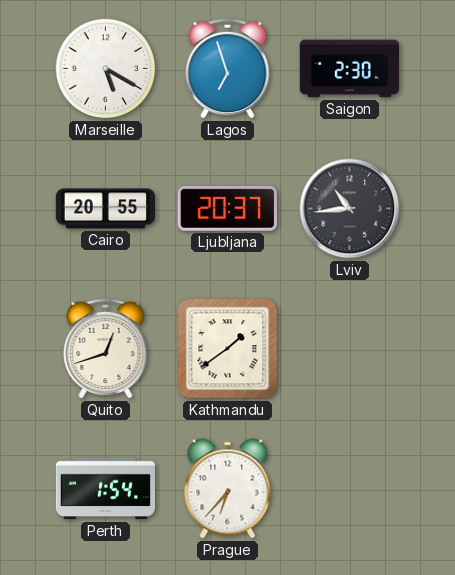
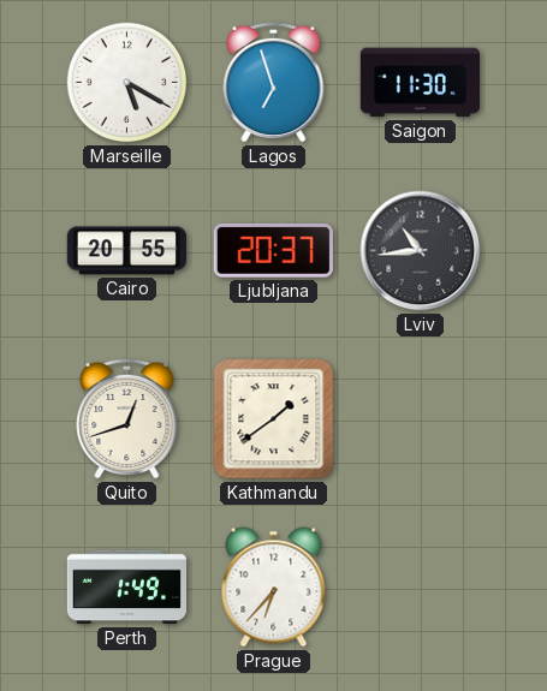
Saigon: 2:30 -> 11:30
Perth: 1:54 -> 1:49
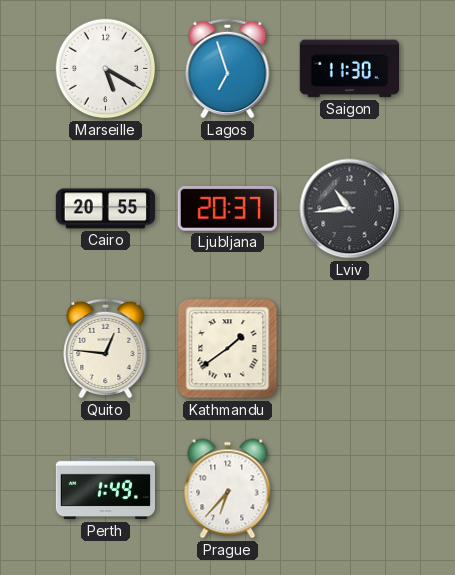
Quito: 12:42 -> 12:46
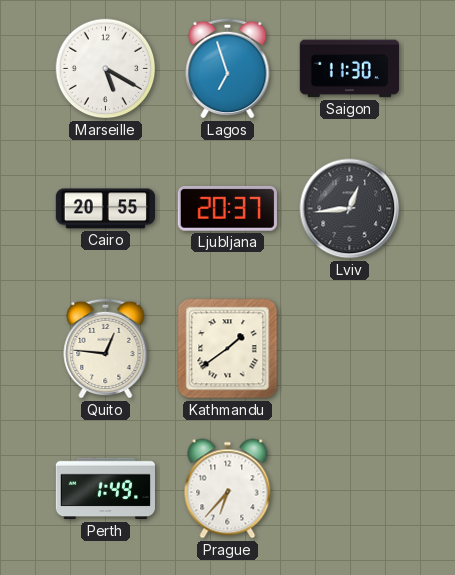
Lviv: 10:44 -> 12:44
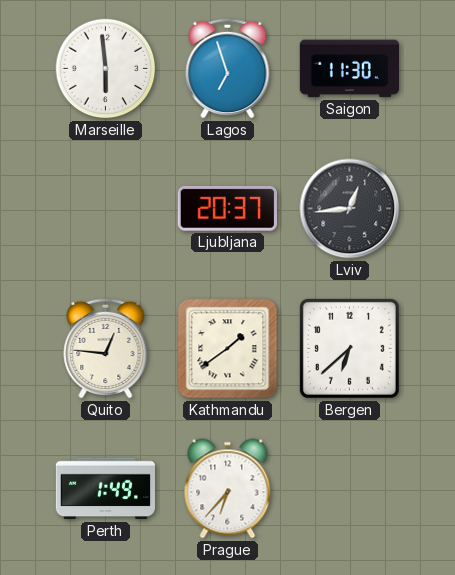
Marseille: 5:20 -> 5:59
Cairo: 20:55 -> none
Bergen: none -> 6:38
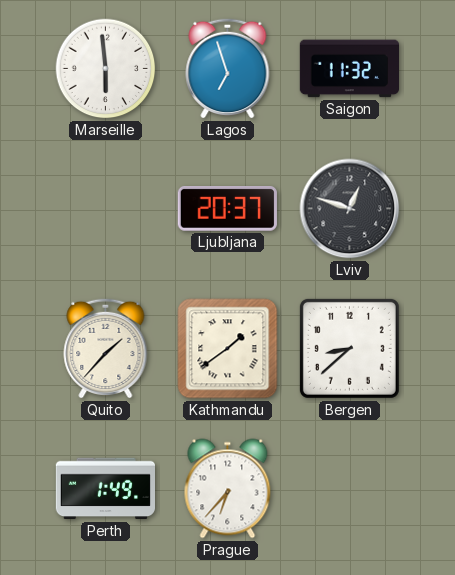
Saigon: 11:30 -> 11:32
Lviv: 12:44 -> 12:48
Quito: 12:46 -> 1:37
Bergen: 6:38 -> 8:38
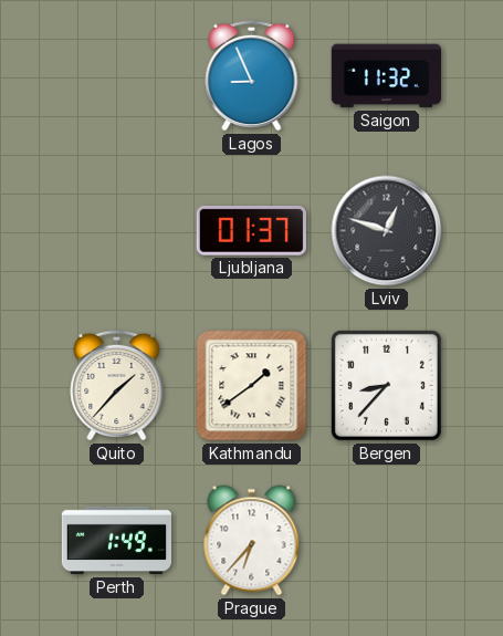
Marseille: 5:59 -> none
Lagos: 6:57 -> 8:56
Ljubljana: 20:37 -> 01:37
Bergen: 8:38 -> 8:37
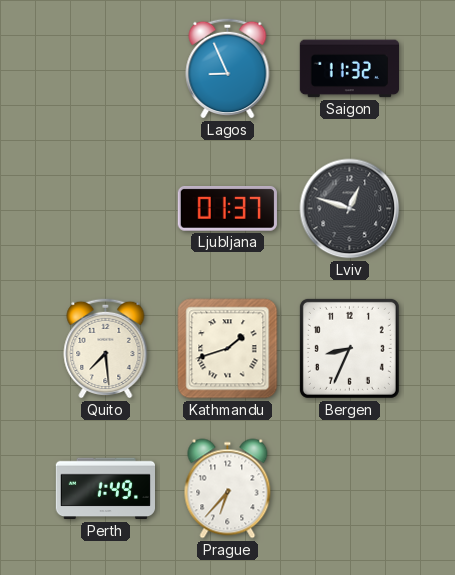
Quito: 1:37 -> 7:29
Kathmandu: 1:39 -> 1:42
Bergen: 8:37 -> 8:34
